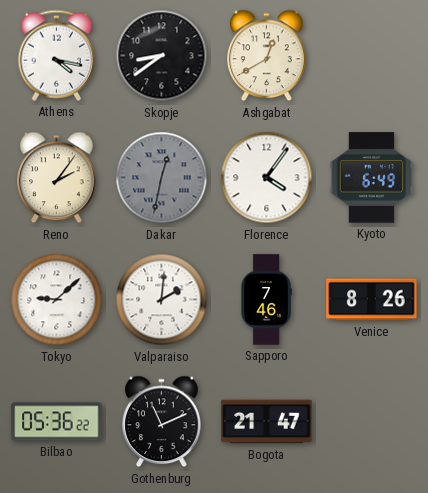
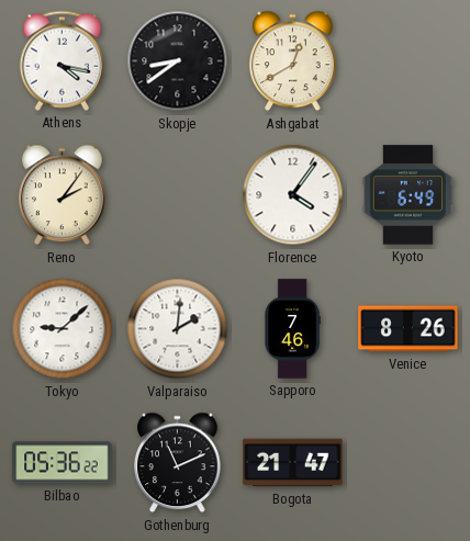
Dakar: 12:32 -> none
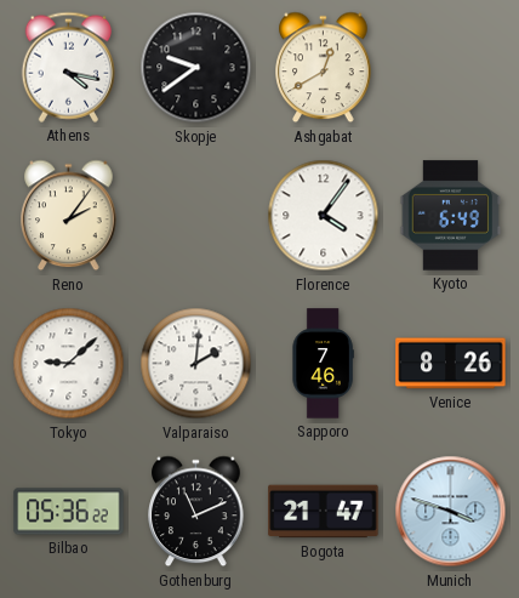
Skopje: 8:39 -> 9:39
Munich: none -> 3:48
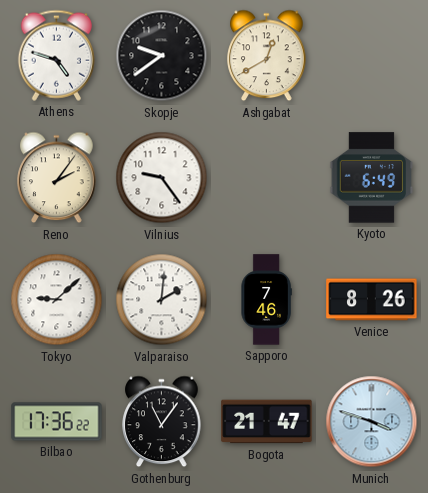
Athens: 4:17 -> 4:48
Vilnius: none -> 9:24
Florence: 4:06 -> none
Bilbao: 05:36 -> 17:36
Gothenburg: 11:11 -> 11:06
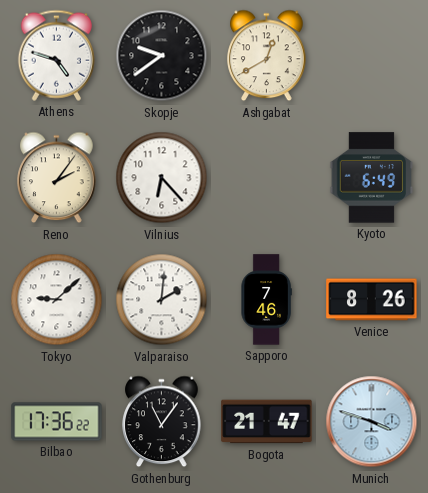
Vilnius: 9:24 -> 6:23
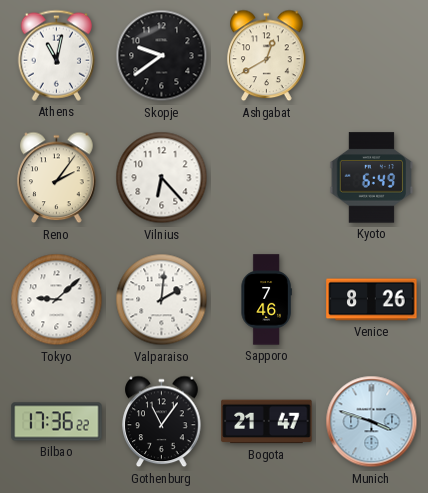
Athens: 4:48 -> 11:02
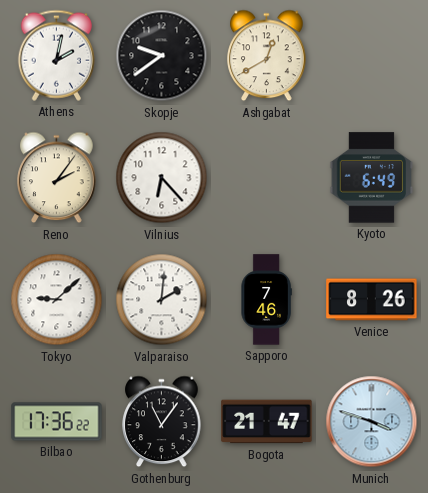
Athens: 11:02 -> 2:02
